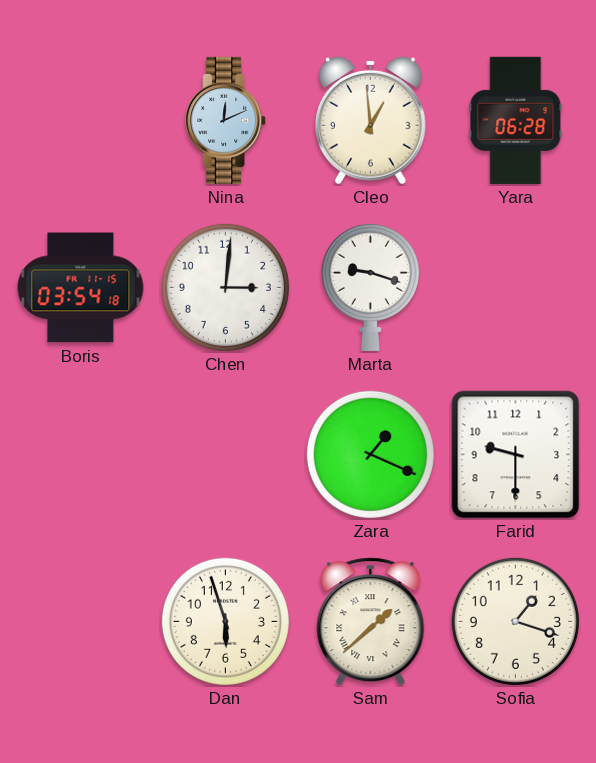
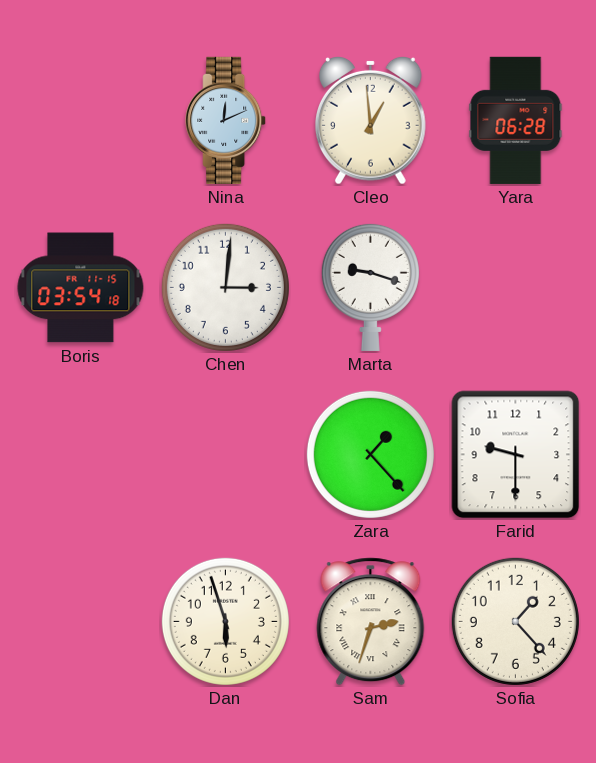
Zara: 1:19 -> 1:23
Sam: 1:38 -> 2:33
Sofia: 1:18 -> 1:23
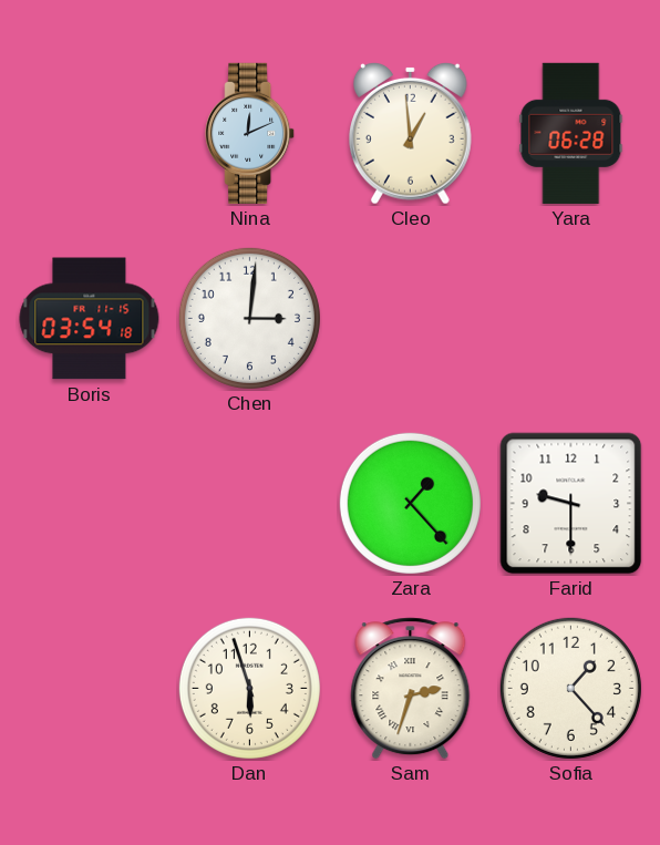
Marta: 9:18 -> none
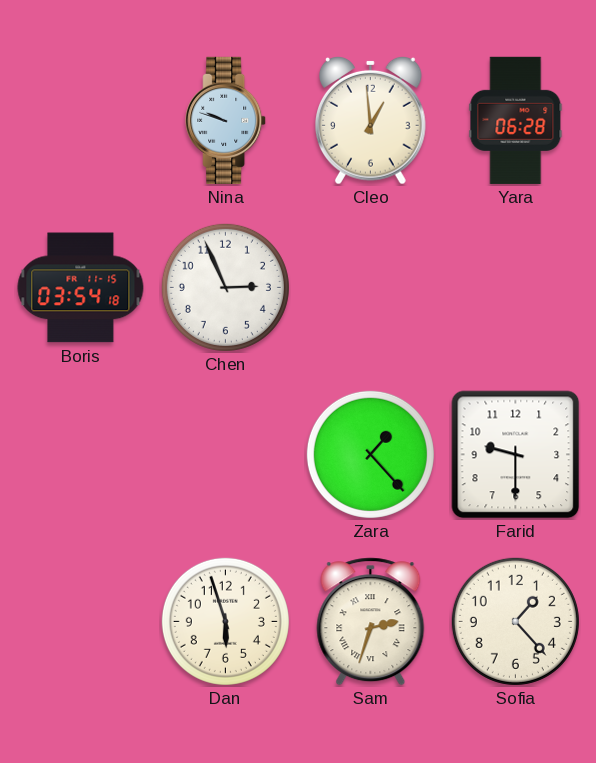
Nina: 12:11 -> 9:48
Chen: 3:01 -> 2:56
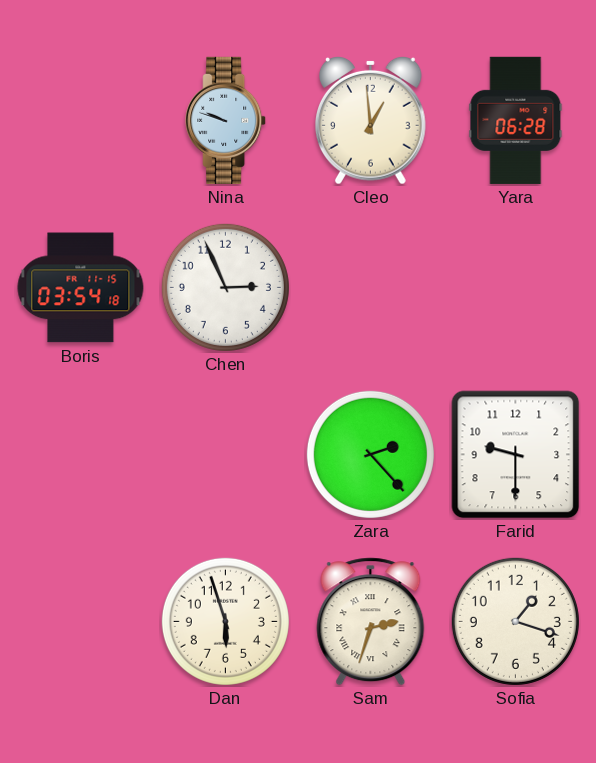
Zara: 1:23 -> 2:23
Sofia: 1:23 -> 1:18
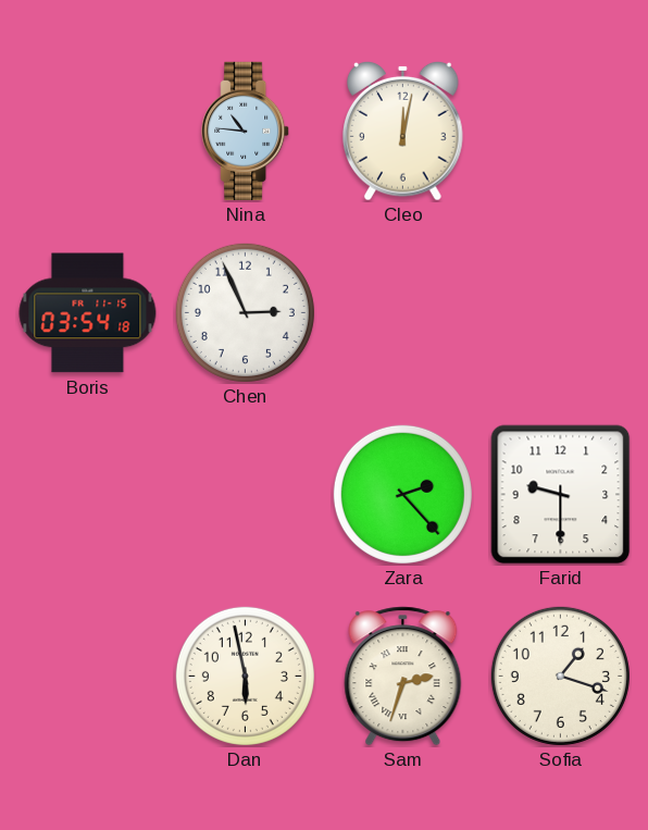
Nina: 9:48 -> 10:46
Cleo: 12:59 -> 12:02
Yara: 06:28 -> none
Dan: 5:57 -> 5:58
